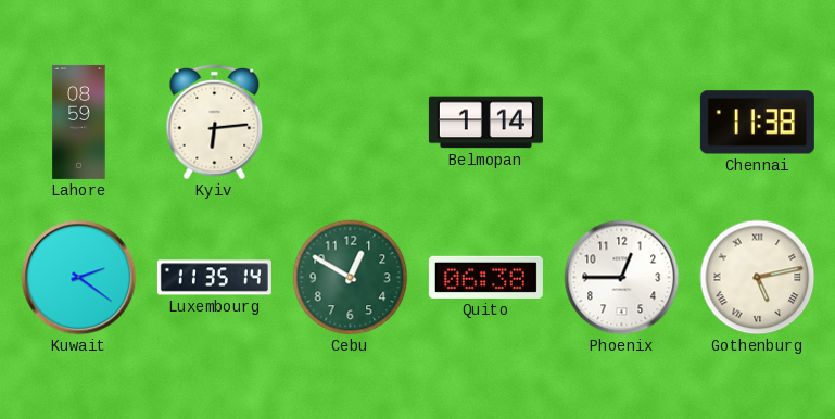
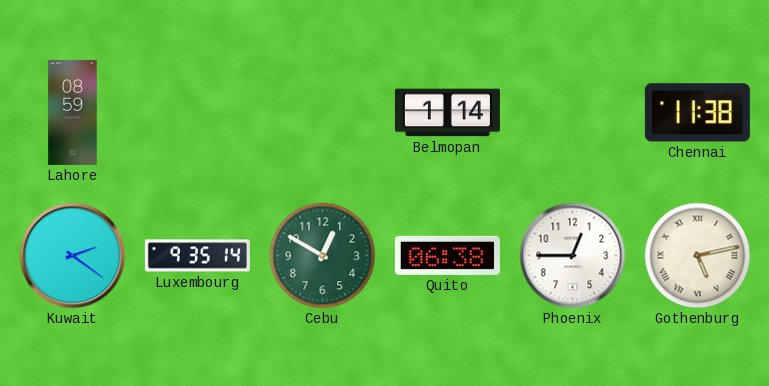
Kyiv: 6:14 -> none
Luxembourg: 11:35 -> 9:35
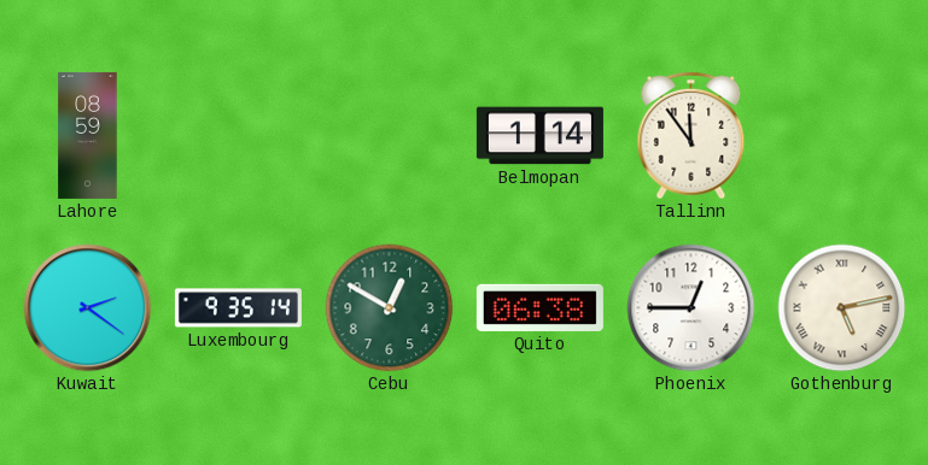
Tallinn: none -> 11:54
Chennai: 11:38 -> none
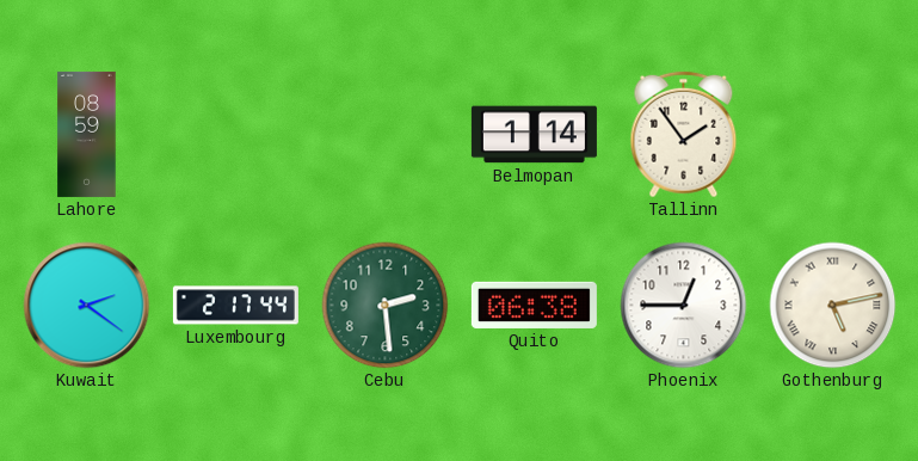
Tallinn: 11:54 -> 1:54
Luxembourg: 9:35 -> 2:17
Cebu: 12:50 -> 2:29
